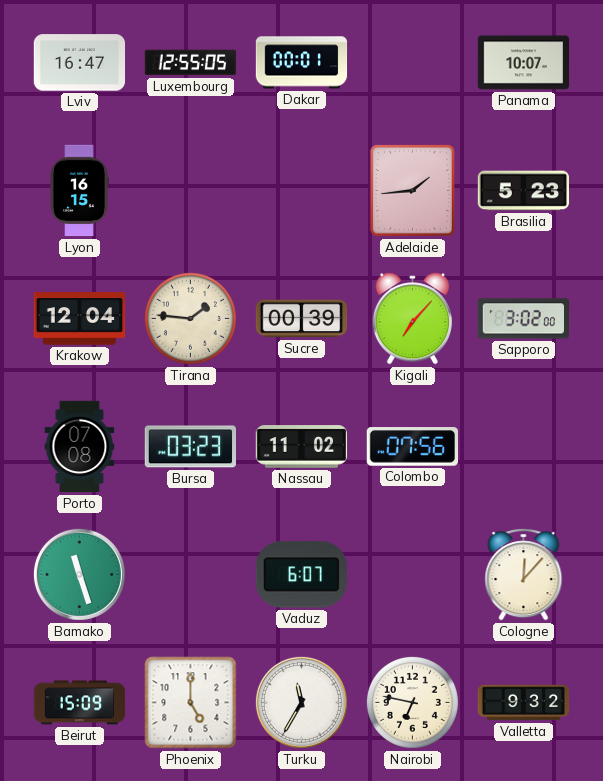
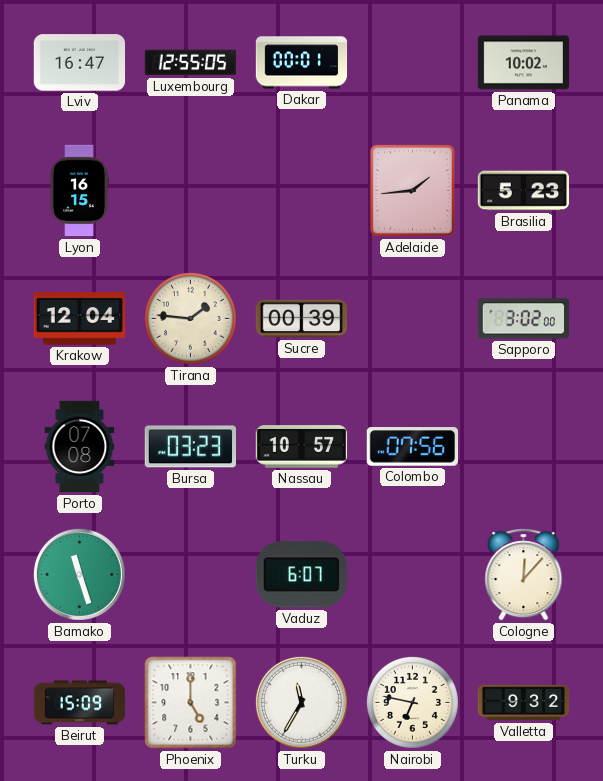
Panama: 10:07 -> 10:02
Kigali: 7:07 -> none
Nassau: 11:02 -> 10:57
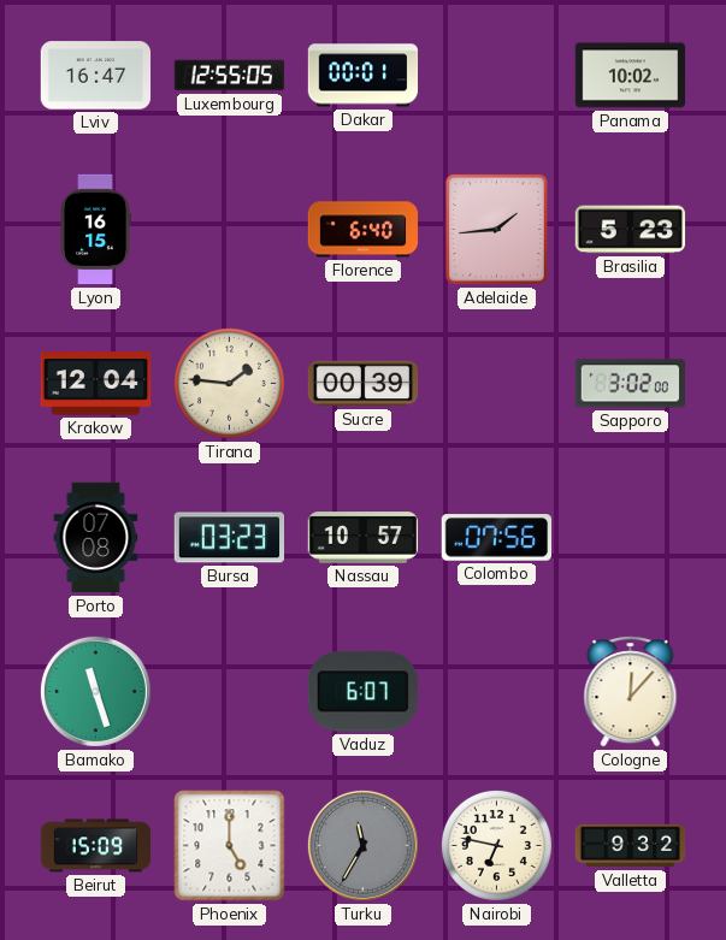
Florence: none -> 6:40
Turku dial: white -> grey
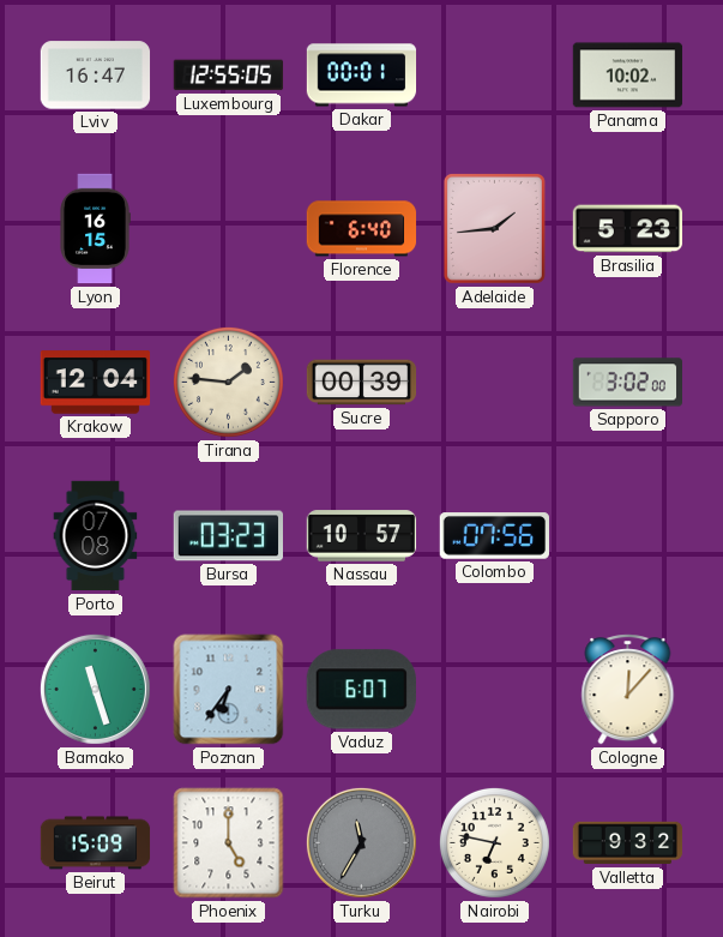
Poznan: none -> 6:36
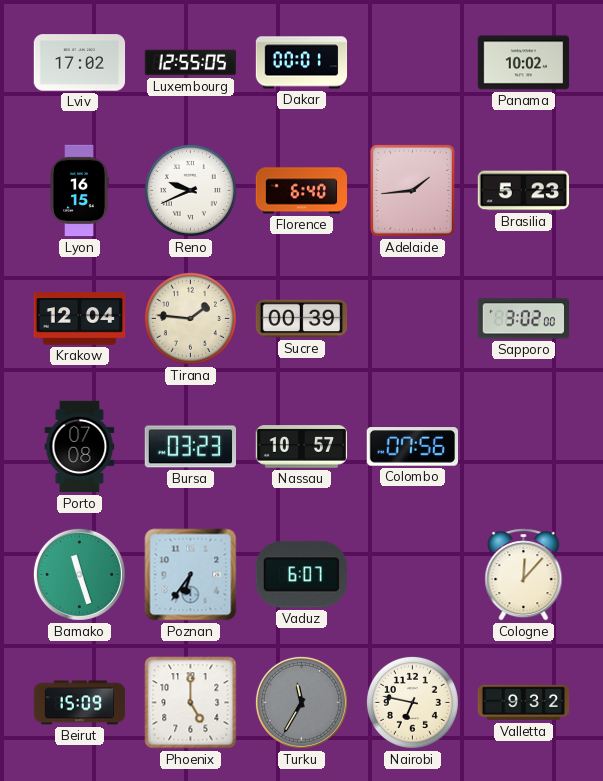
Lviv: 16:47 -> 17:02
Reno: none -> 9:41
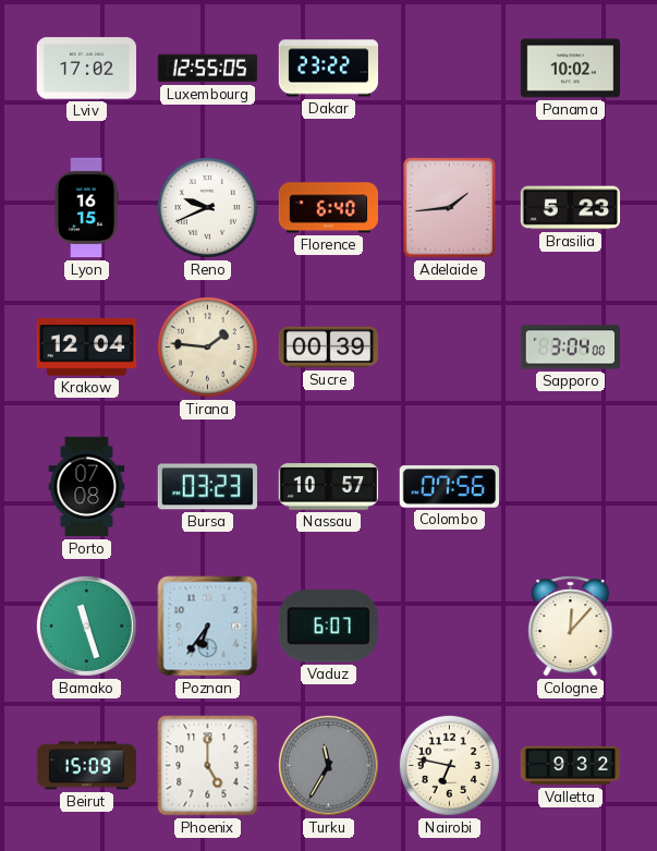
Dakar: 00:01 -> 23:22
Sapporo: 3:02 -> 3:04
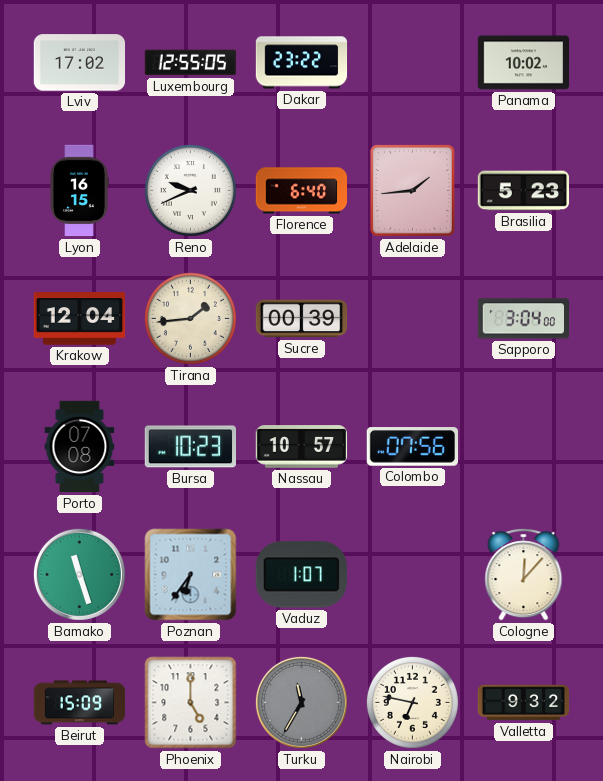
Tirana: 1:46 -> 1:44
Bursa: 03:23 -> 10:23
Vaduz: 6:07 -> 1:07
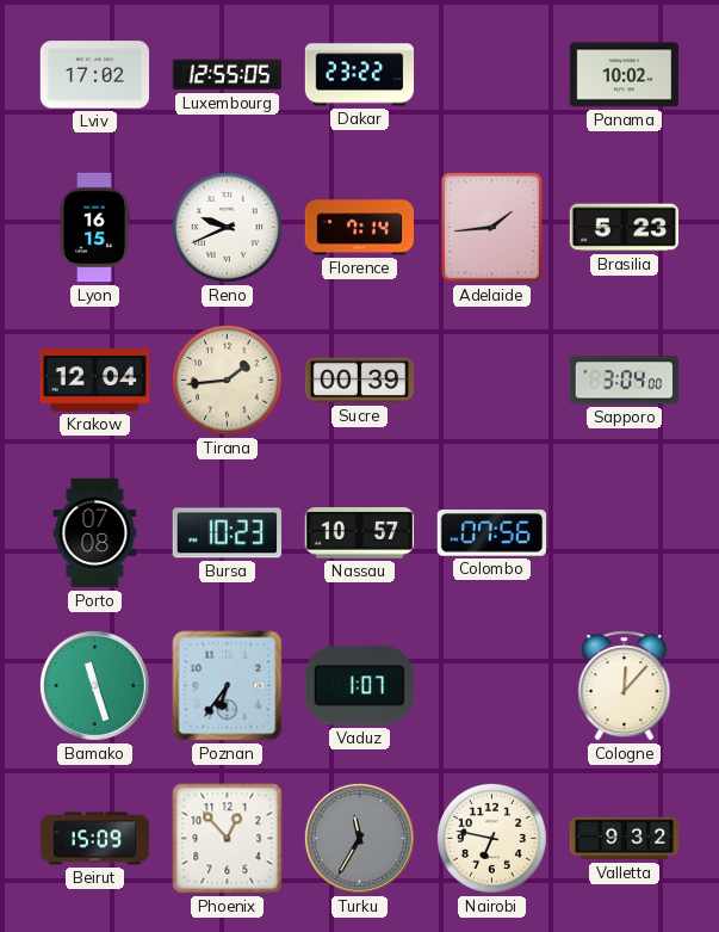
Florence: 6:40 -> 7:14
Phoenix: 5:00 -> 12:53
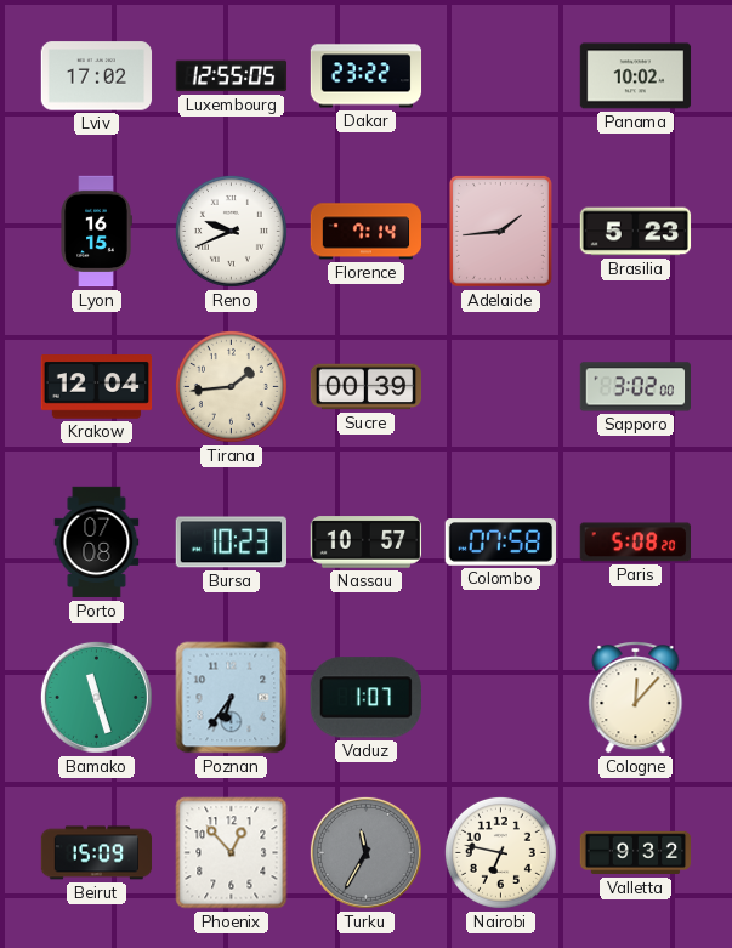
Sapporo: 3:04 -> 3:02
Colombo: 07:56 -> 07:58
Paris: none -> 5:08
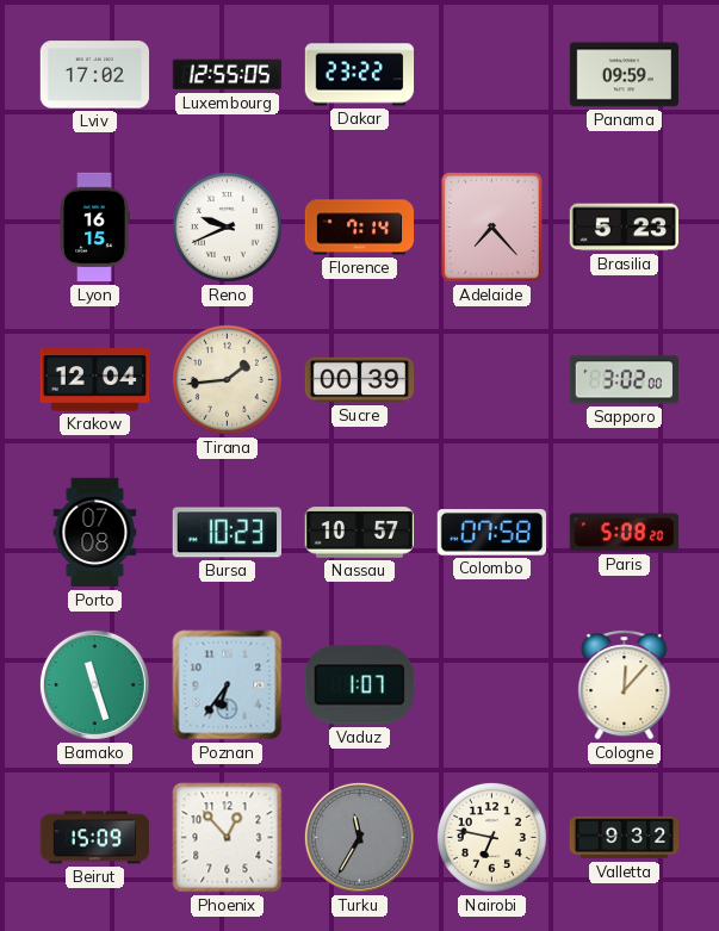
Panama: 10:02 -> 09:59
Adelaide: 1:44 -> 7:23
